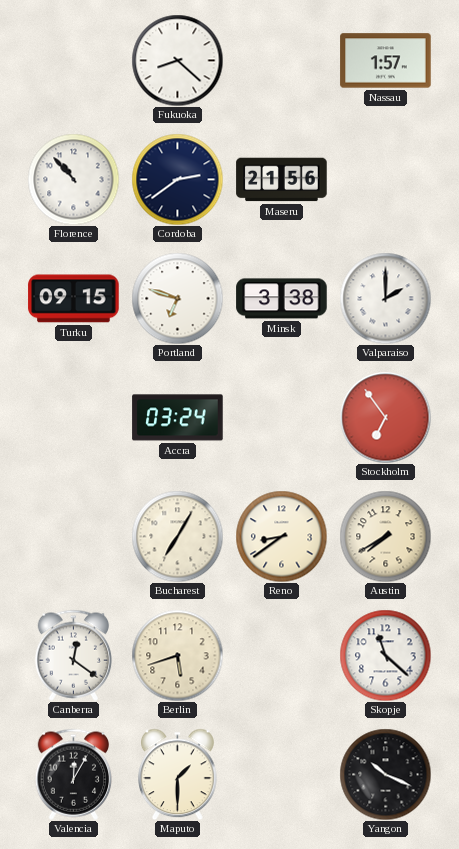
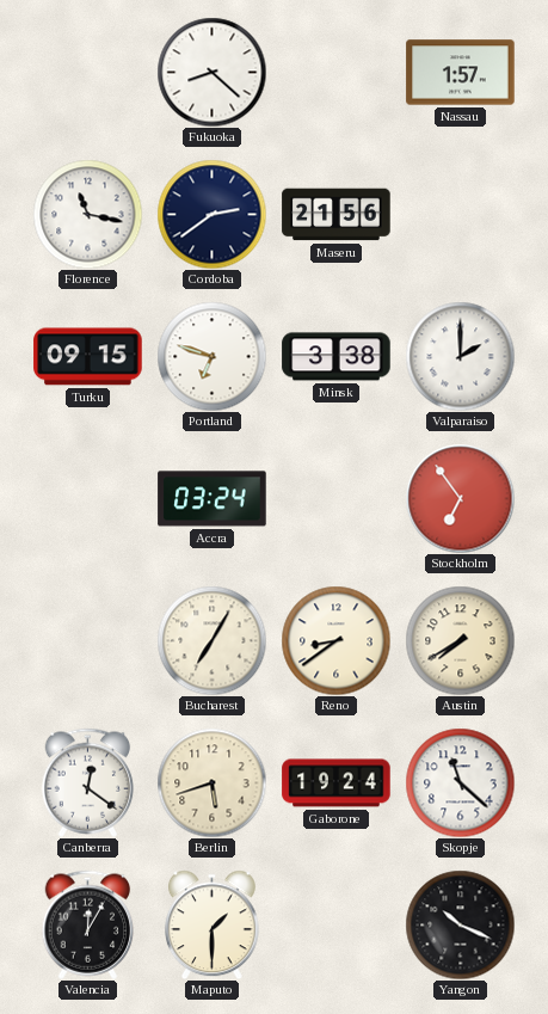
Florence: 10:53 -> 11:17
Gaborone: none -> 19:24
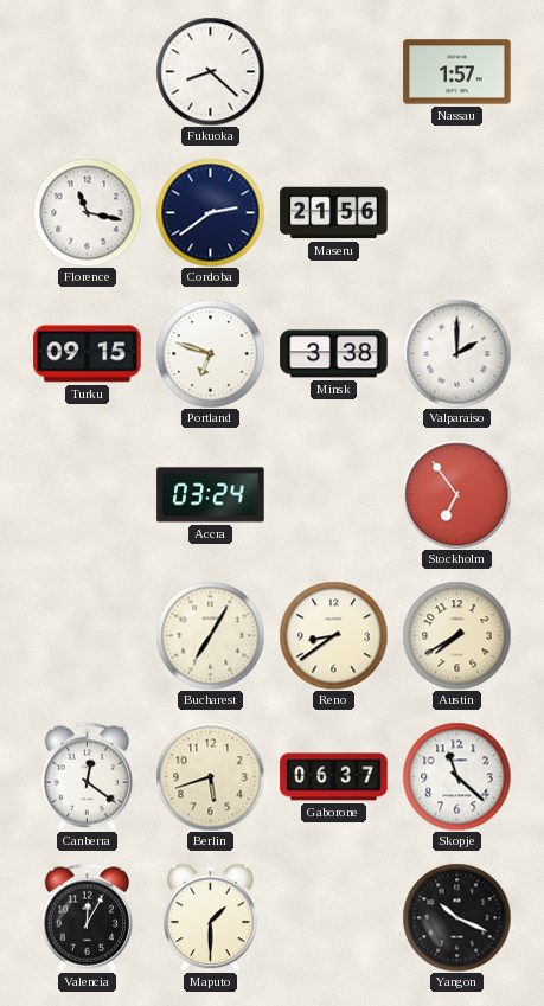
Gaborone: 19:24 -> 06:37
